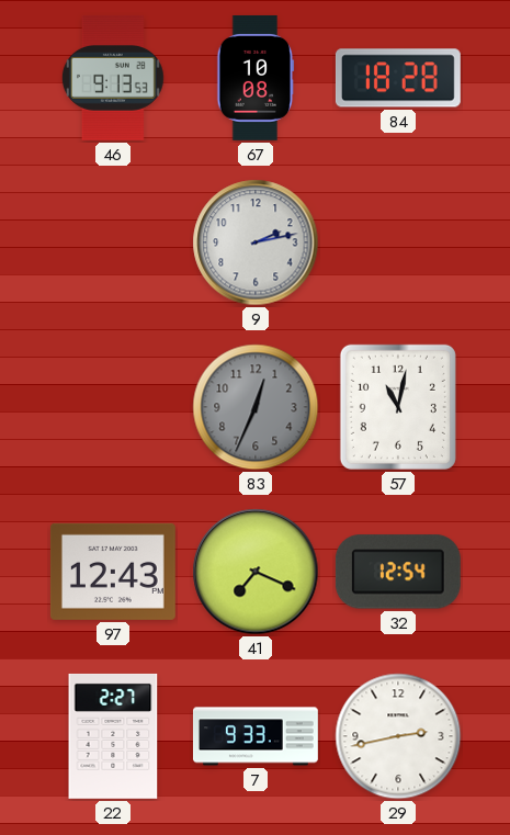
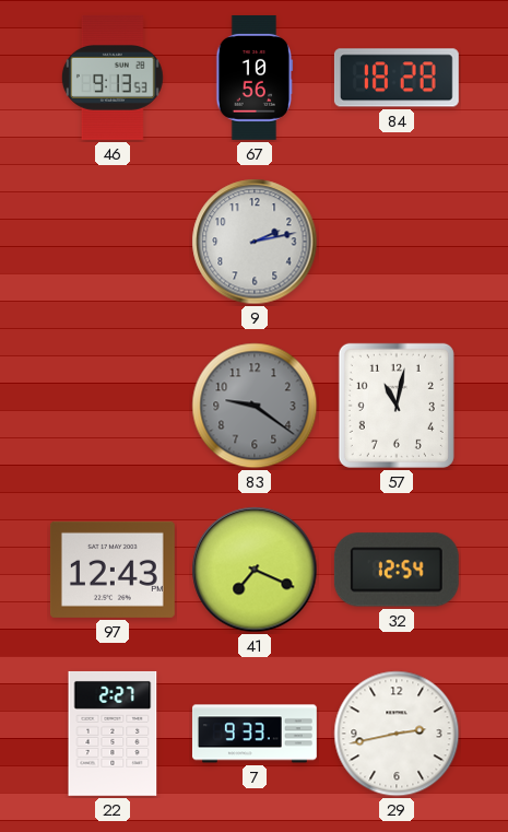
67: 10:08 -> 10:56
83: 12:34 -> 9:21
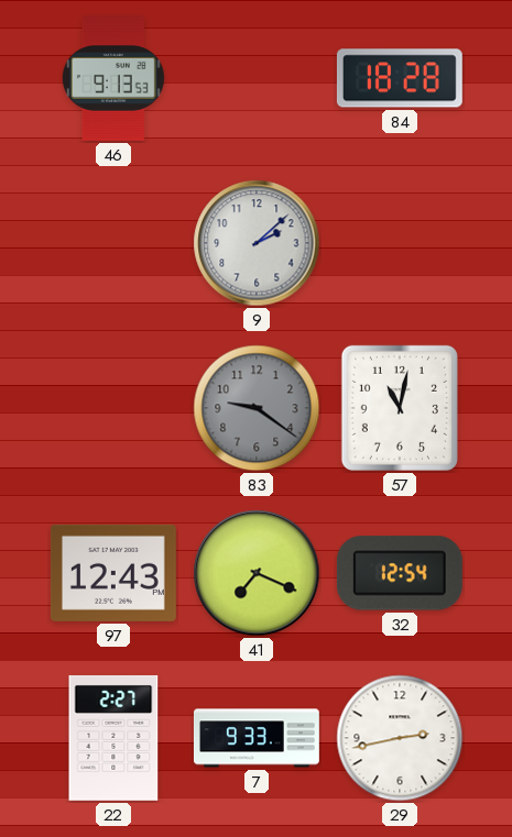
67: 10:56 -> none
9: 2:13 -> 2:08
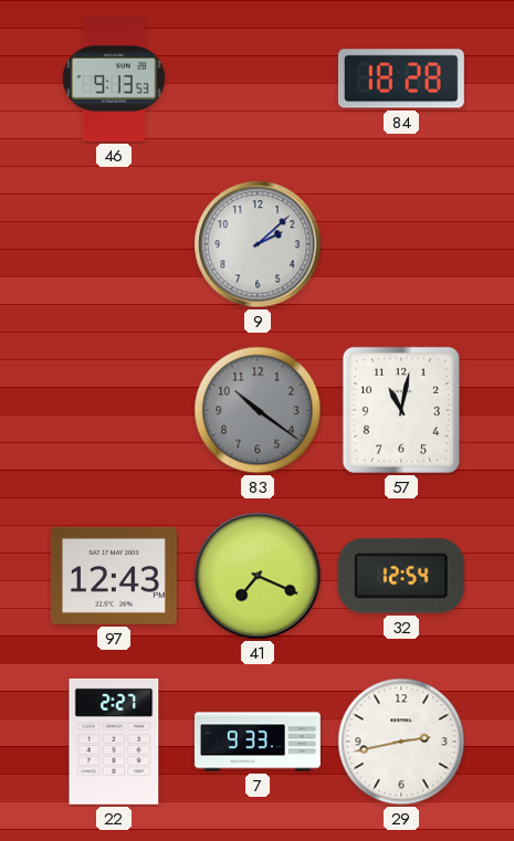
83: 9:21 -> 10:21
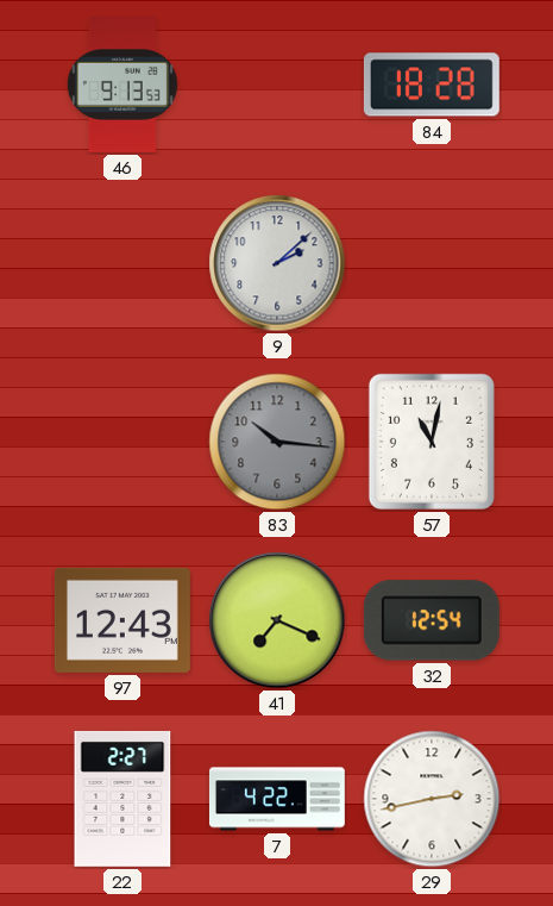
83: 10:21 -> 10:16
7: 9:33 -> 4:22
